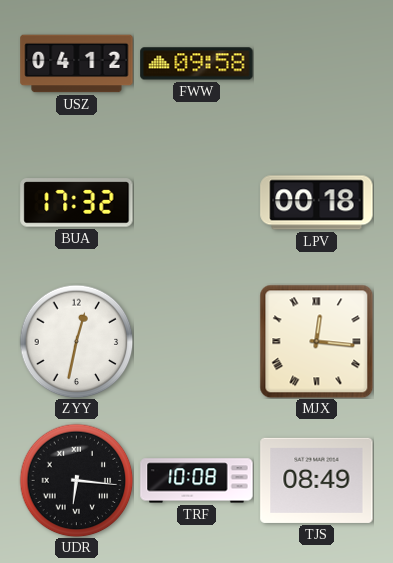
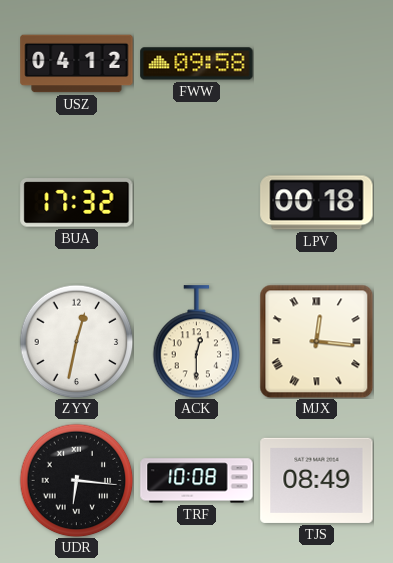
ACK: none -> 12:30
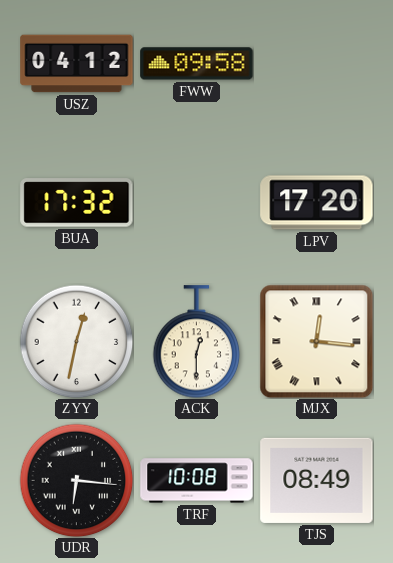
LPV: 00:18 -> 17:20
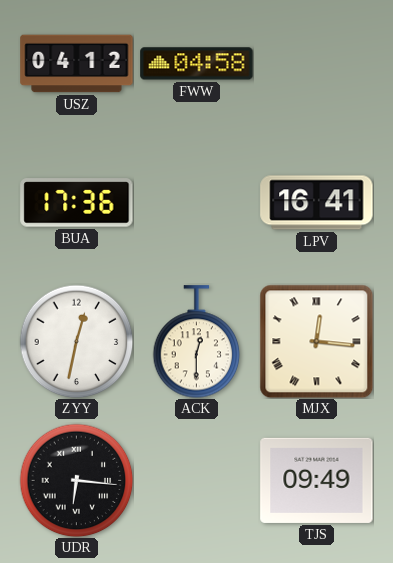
FWW: 09:58 -> 04:58
BUA: 17:32 -> 17:36
LPV: 17:20 -> 16:41
TRF: 10:08 -> none
TJS: 08:49 -> 09:49
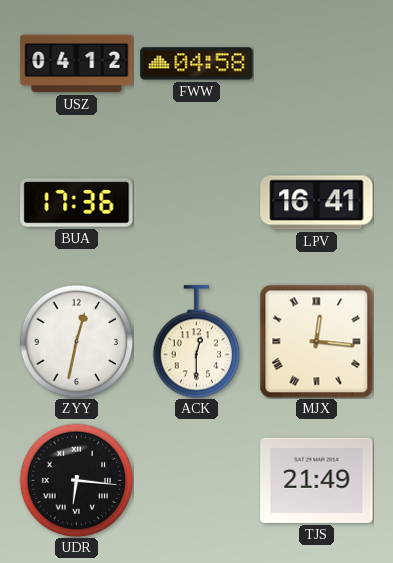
TJS: 09:49 -> 21:49
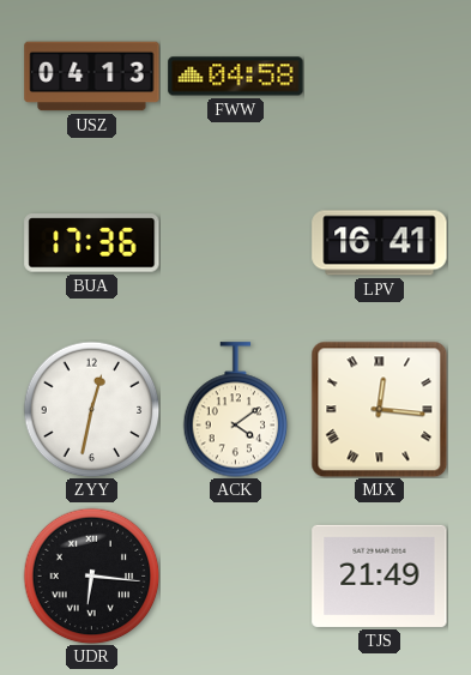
USZ: 04:12 -> 04:13
ACK: 12:30 -> 4:09
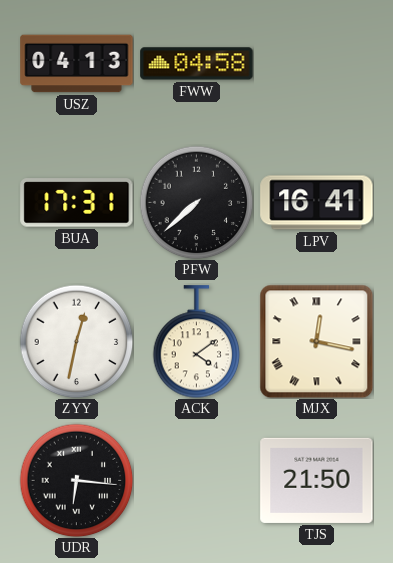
BUA: 17:36 -> 17:31
PFW: none -> 7:38
MJX: 12:16 -> 12:17
TJS: 21:49 -> 21:50
